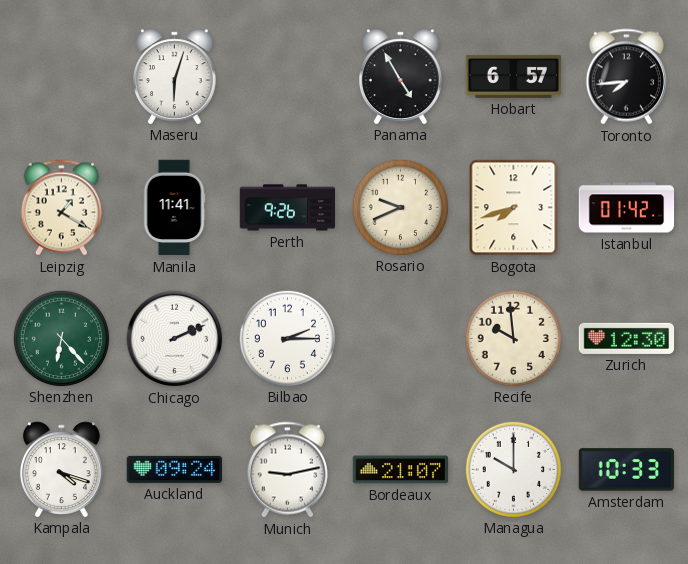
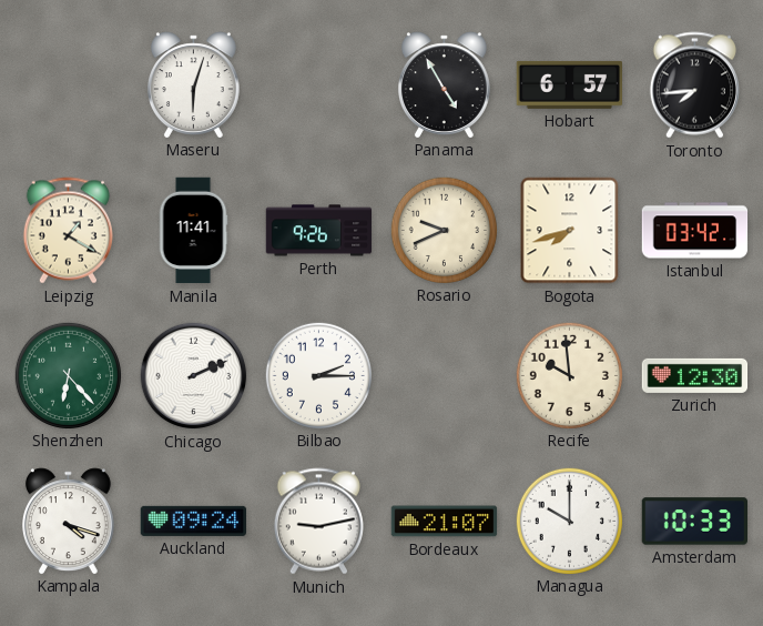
Istanbul: 01:42 -> 03:42
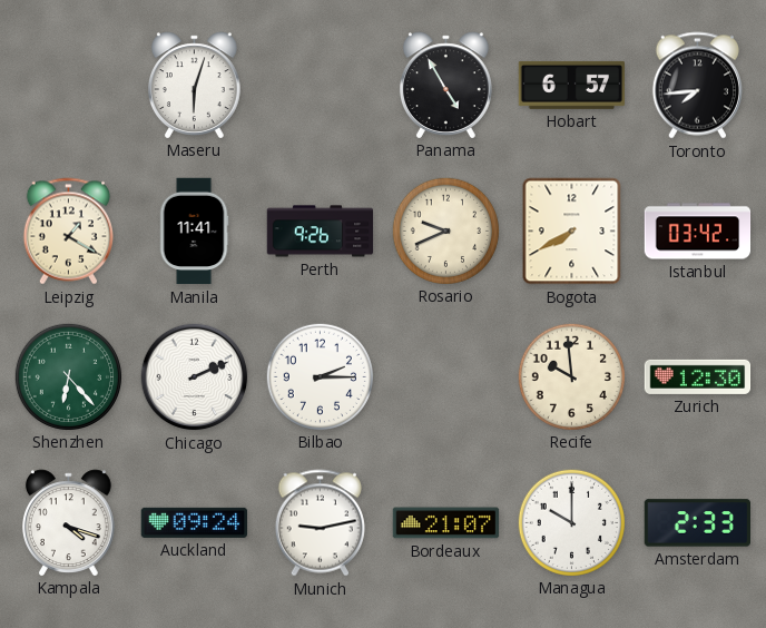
Bogota: 7:42 -> 7:40
Amsterdam: 10:33 -> 2:33
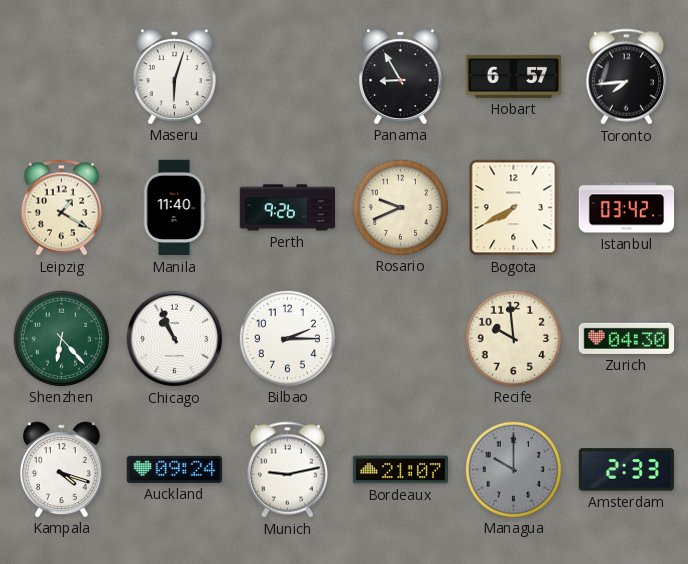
Panama: 4:55 -> 8:55
Manila: 11:41 -> 11:40
Chicago: 2:11 -> 10:56
Zurich: 12:30 -> 04:30
Managua dial: white -> grey
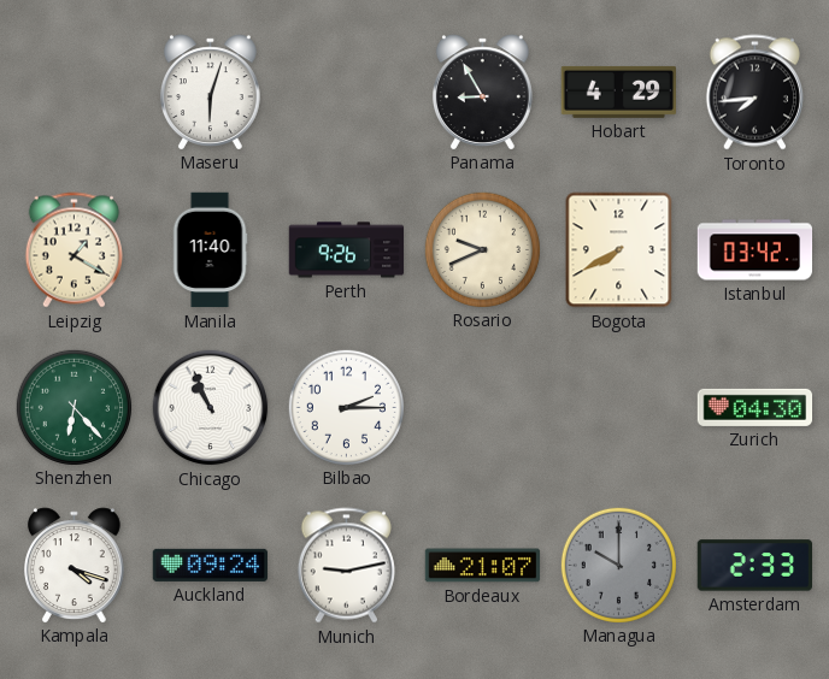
Hobart: 6:57 -> 4:29
Recife: 9:59 -> none
